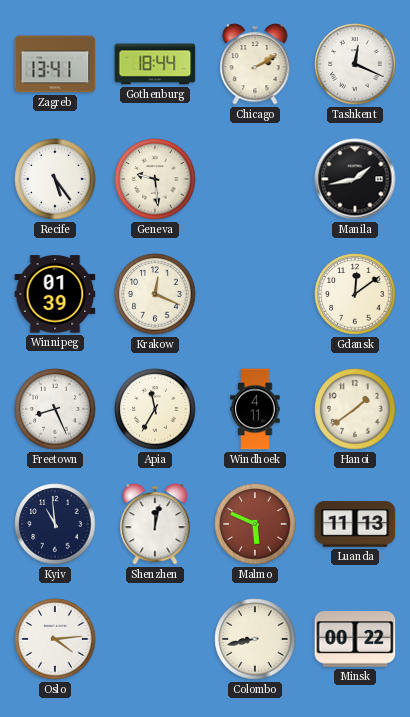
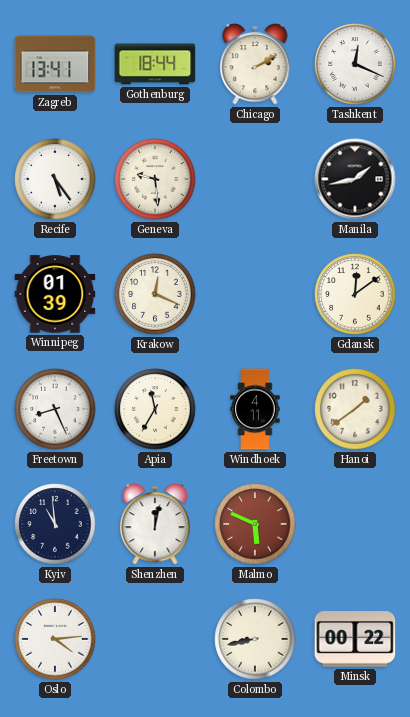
Luanda: 11:13 -> none
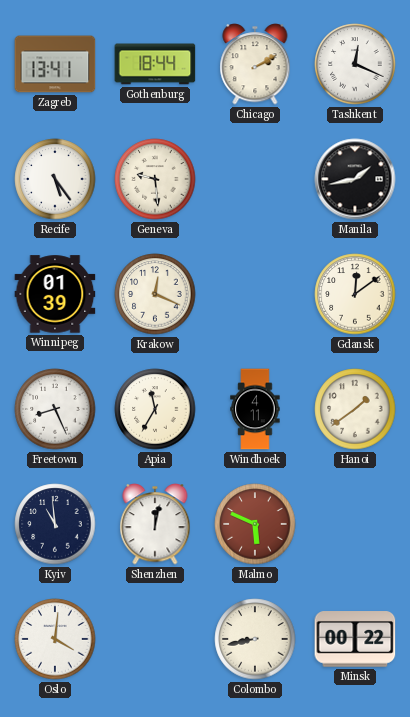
Oslo: 4:14 -> 4:01
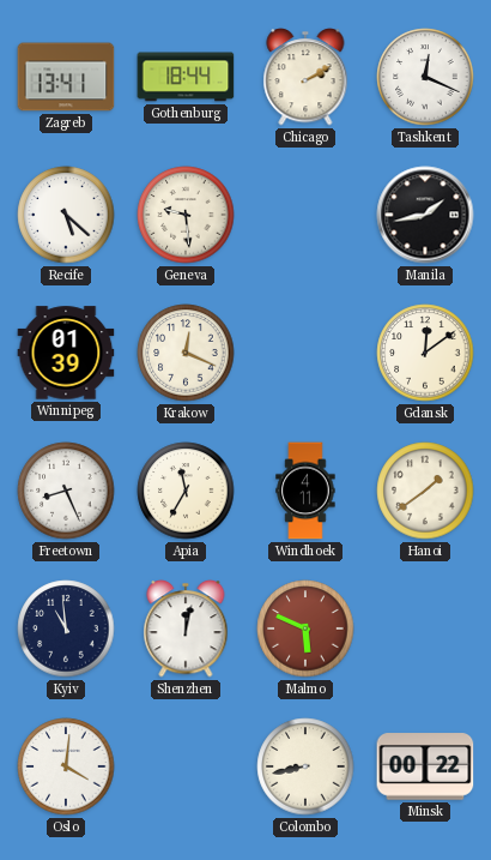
Recife: 5:24 -> 5:22
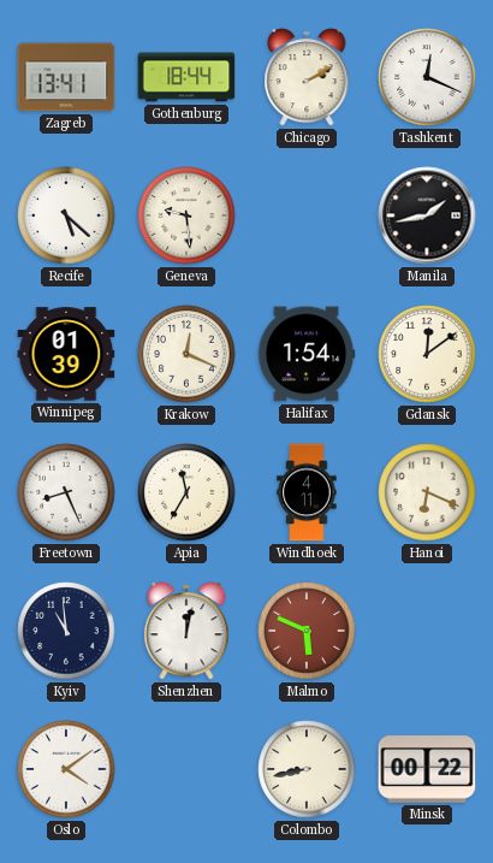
Halifax: none -> 1:54
Hanoi: 1:39 -> 6:19
Oslo: 4:01 -> 4:09
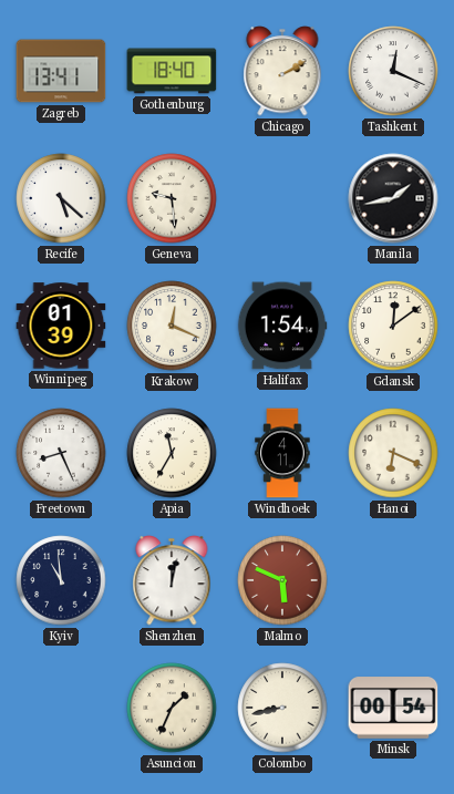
Gothenburg: 18:44 -> 18:40
Oslo: 4:09 -> none
Asuncion: none -> 1:34
Minsk: 00:22 -> 00:54
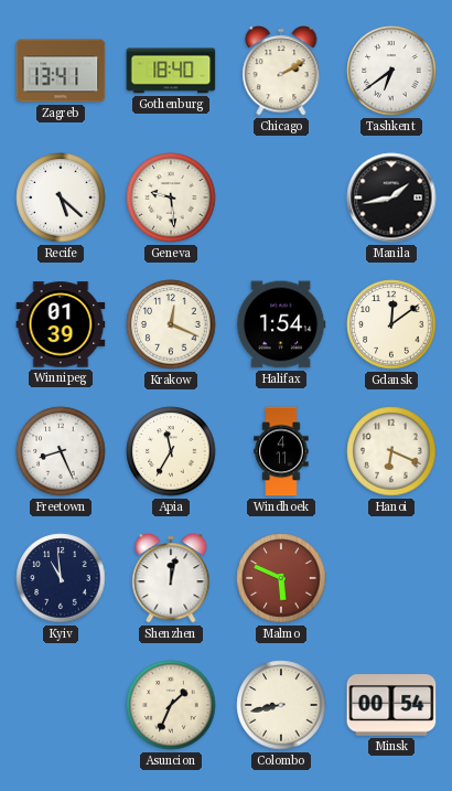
Tashkent: 12:19 -> 6:39
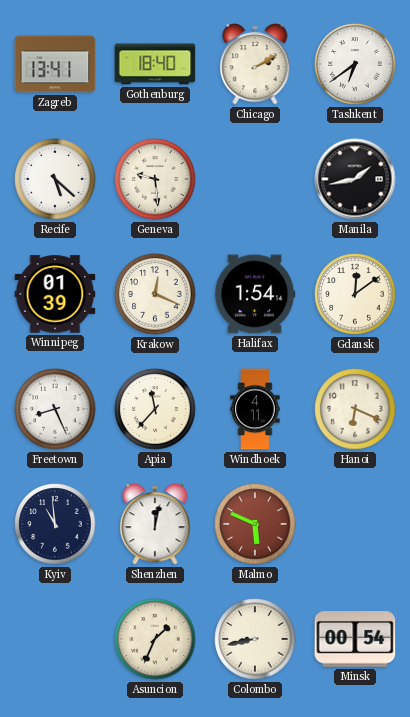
Apia: 11:35 -> 11:37
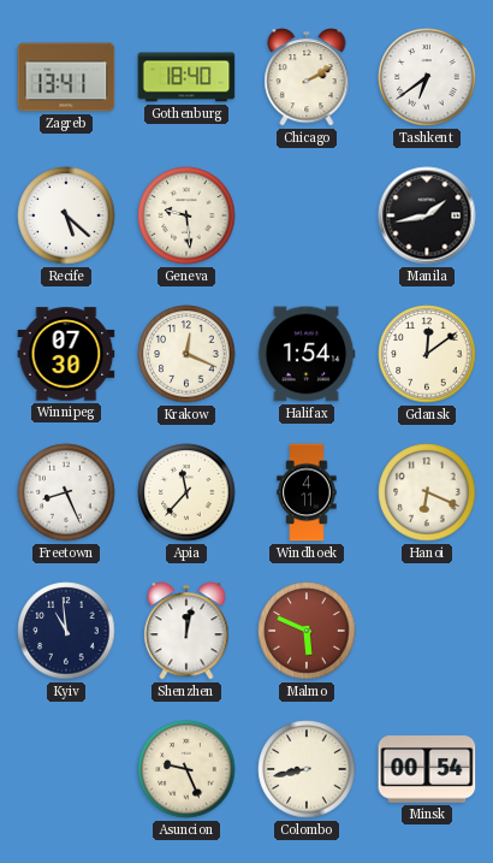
Winnipeg: 01:39 -> 07:30
Asuncion: 1:34 -> 9:26
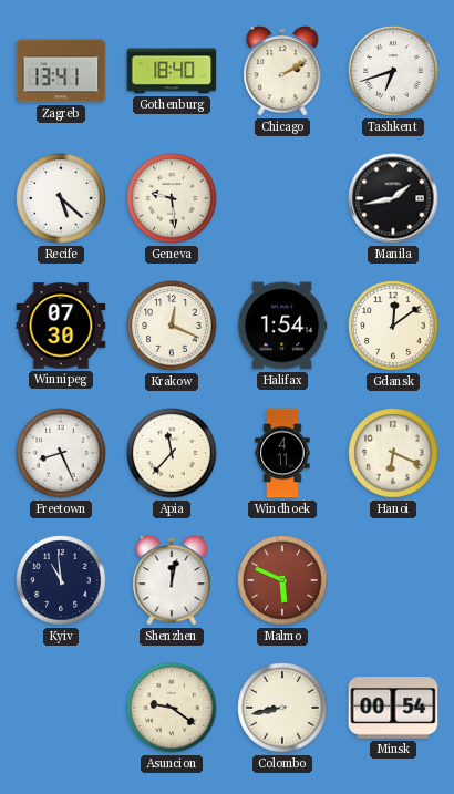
Tashkent: 6:39 -> 6:42
Asuncion: 9:26 -> 9:21
